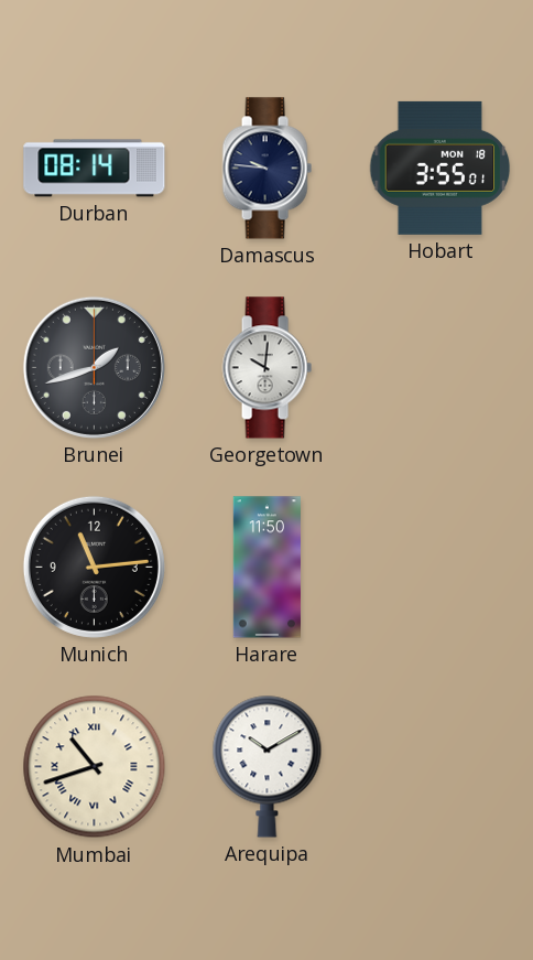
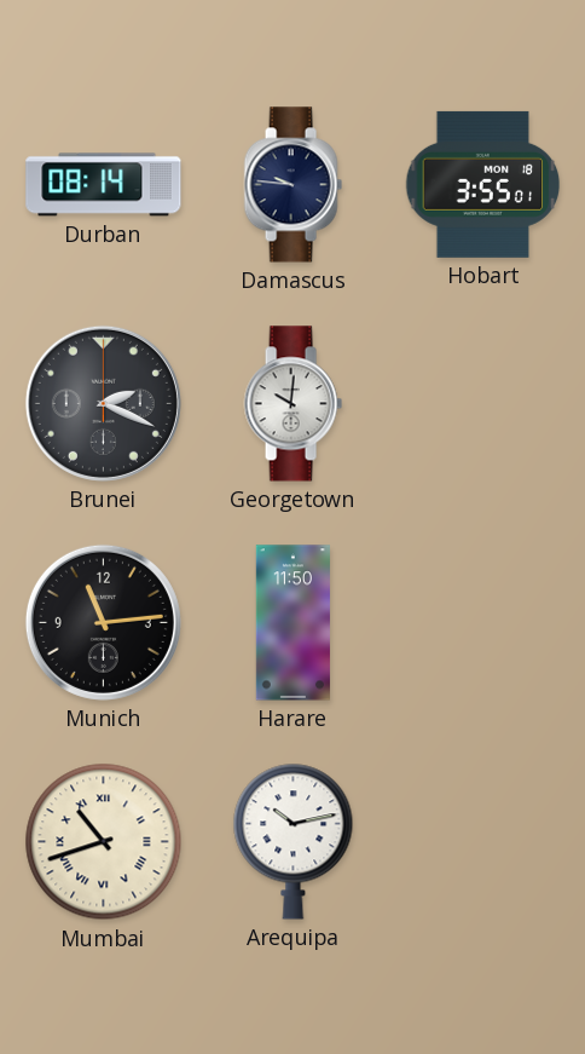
Brunei: 1:42 -> 2:19
Arequipa: 10:10 -> 10:13
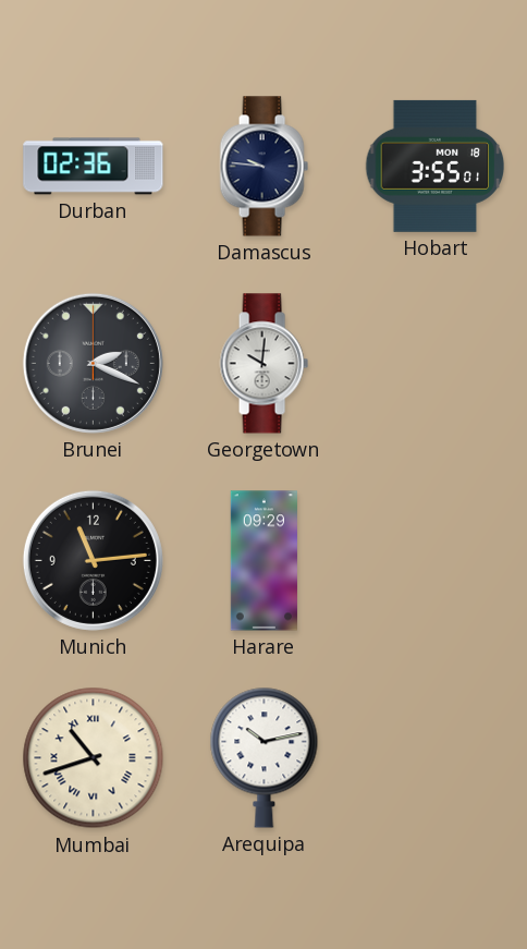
Durban: 08:14 -> 02:36
Harare: 11:50 -> 09:29
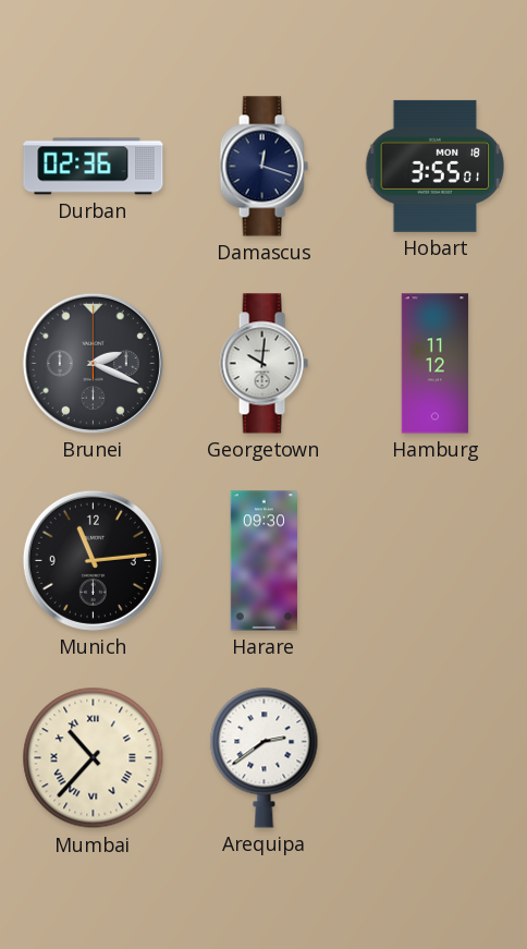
Damascus: 9:46 -> 12:18
Hamburg: none -> 11:12
Harare: 09:29 -> 09:30
Mumbai: 10:42 -> 10:37
Arequipa: 10:13 -> 2:39
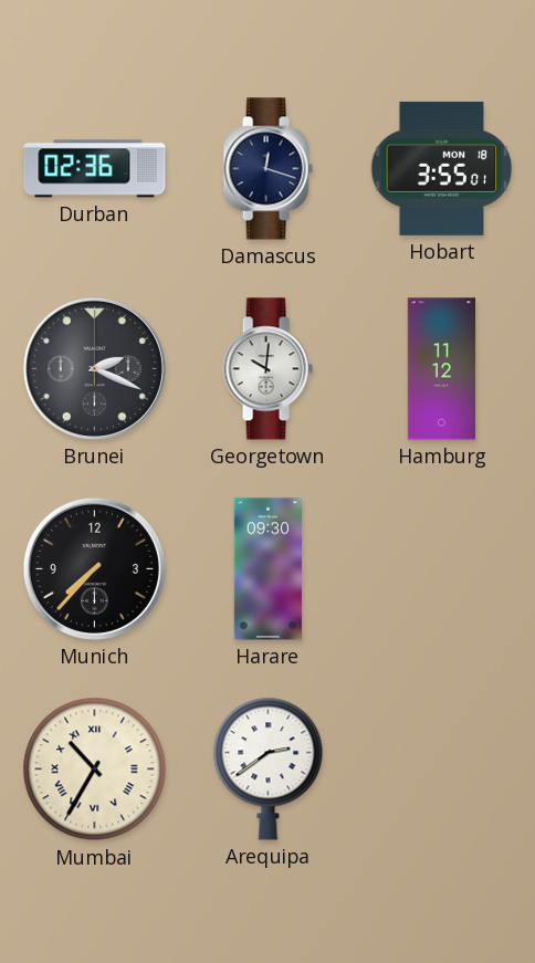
Munich: 11:14 -> 7:37
Mumbai: 10:37 -> 10:35
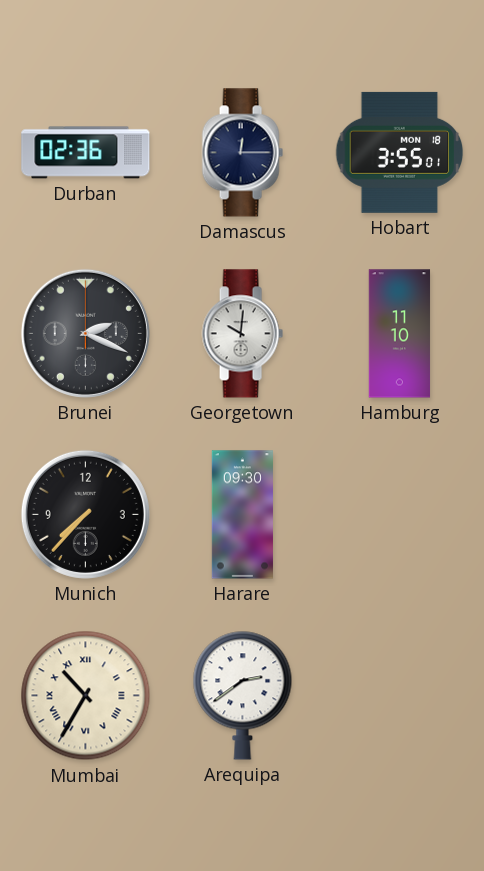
Damascus: 12:18 -> 12:15
Hamburg: 11:12 -> 11:10
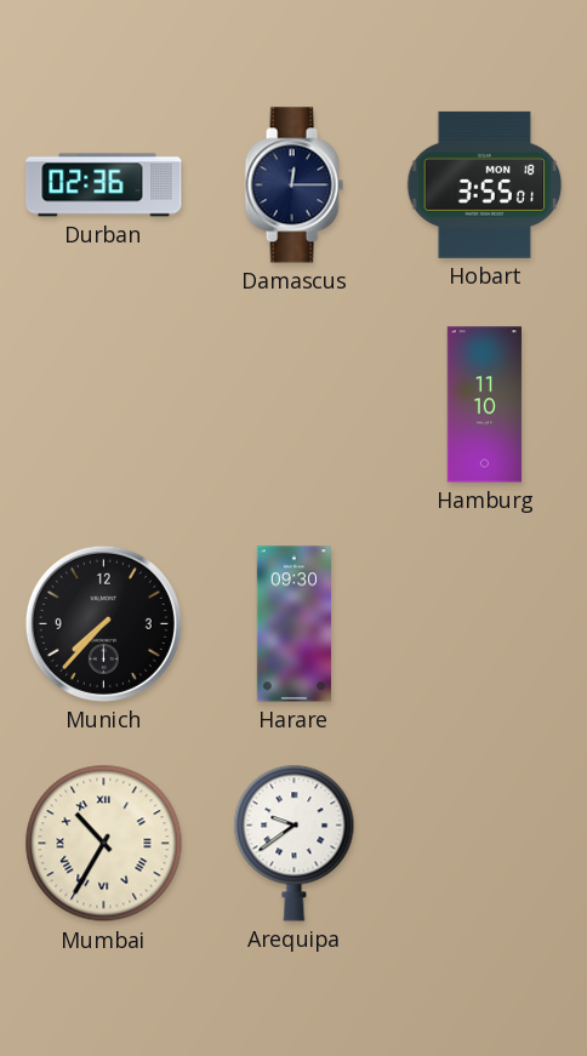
Brunei: 2:19 -> none
Georgetown: 10:01 -> none
Arequipa: 2:39 -> 9:39
